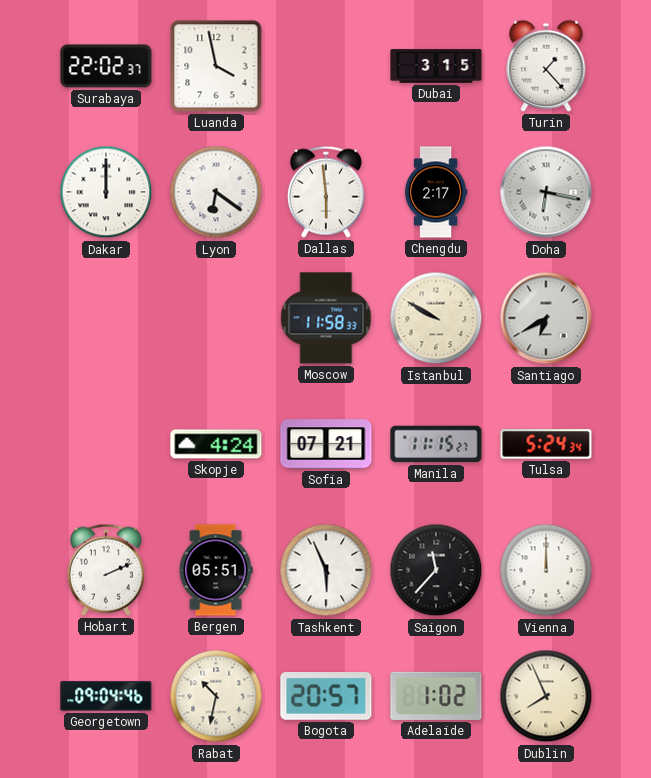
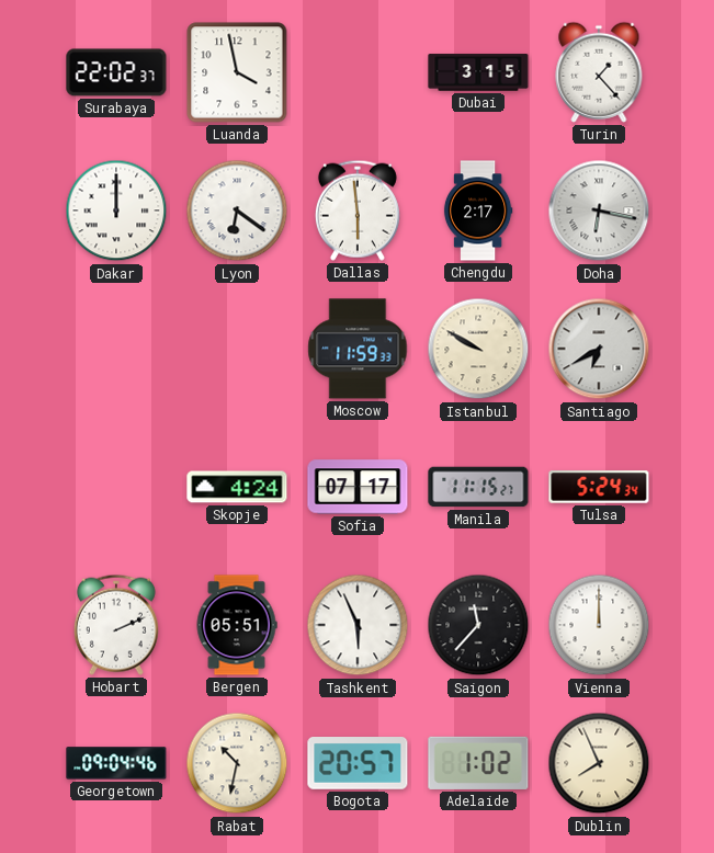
Moscow: 11:58 -> 11:59
Sofia: 07:21 -> 07:17
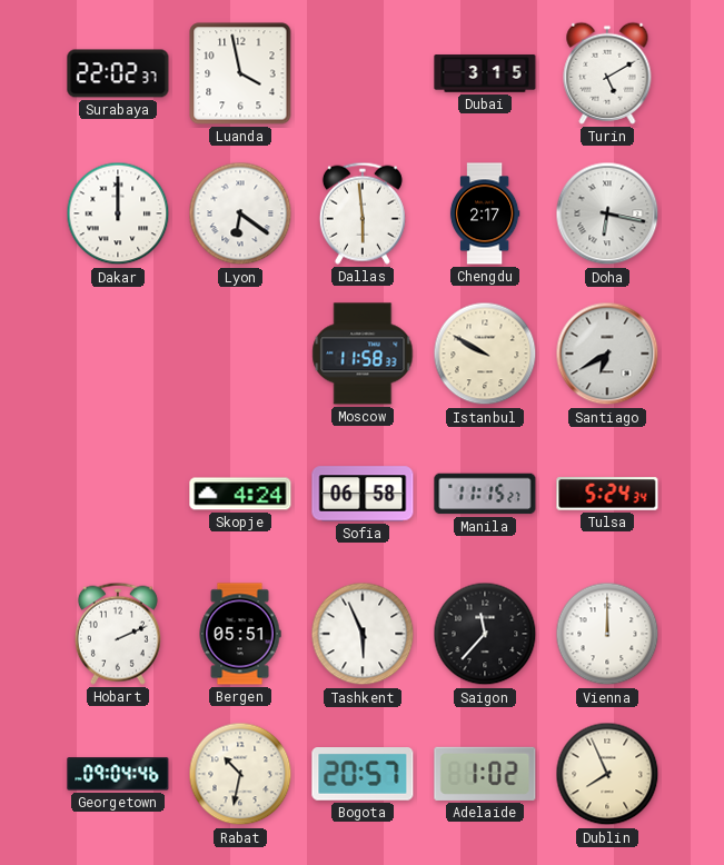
Turin: 1:23 -> 5:10
Moscow: 11:59 -> 11:58
Sofia: 07:17 -> 06:58
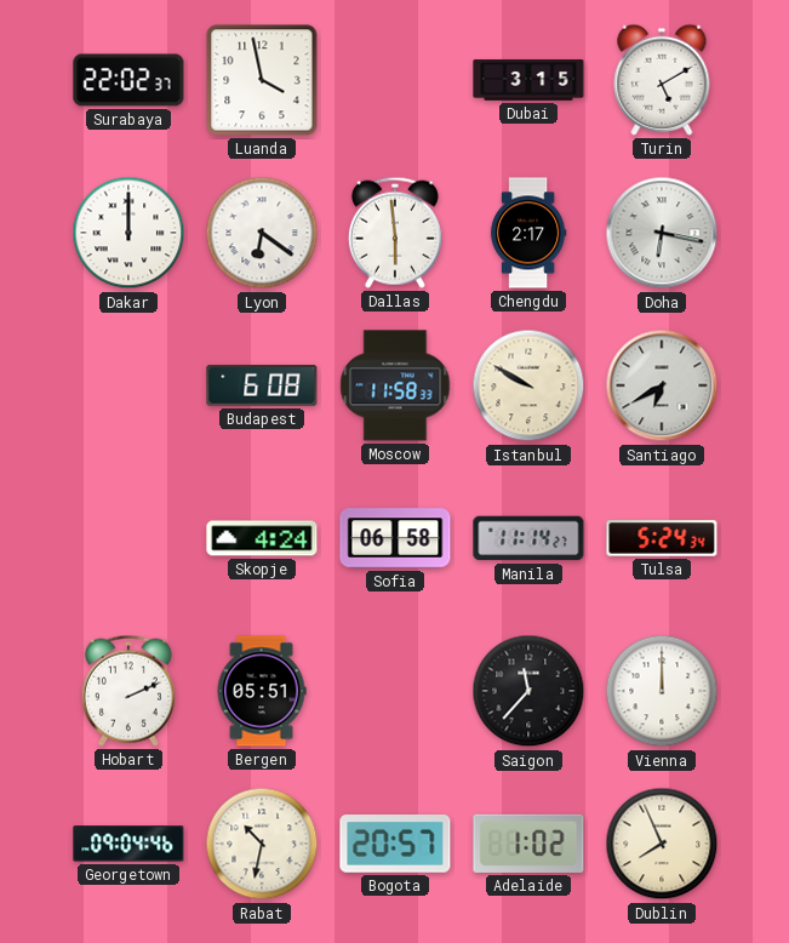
Budapest: none -> 6:08
Manila: 11:15 -> 11:14
Tashkent: 5:56 -> none
